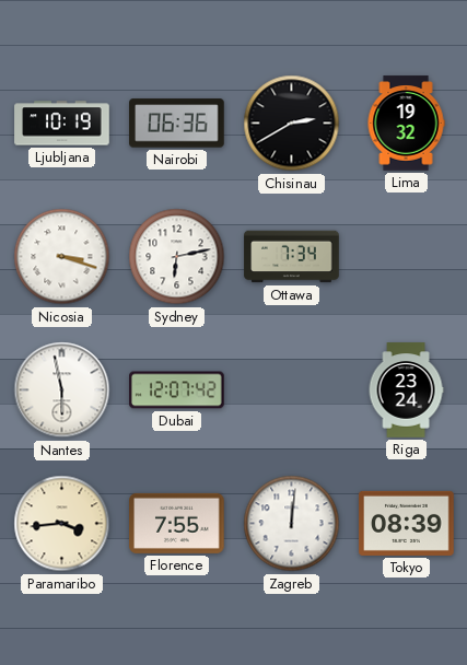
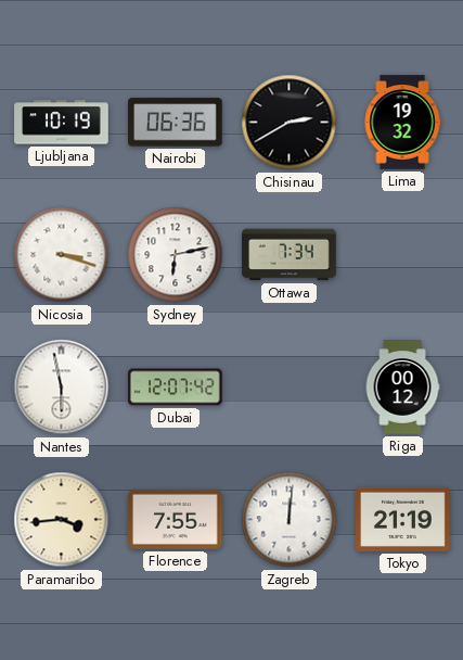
Riga: 23:24 -> 00:12
Tokyo: 08:39 -> 21:19
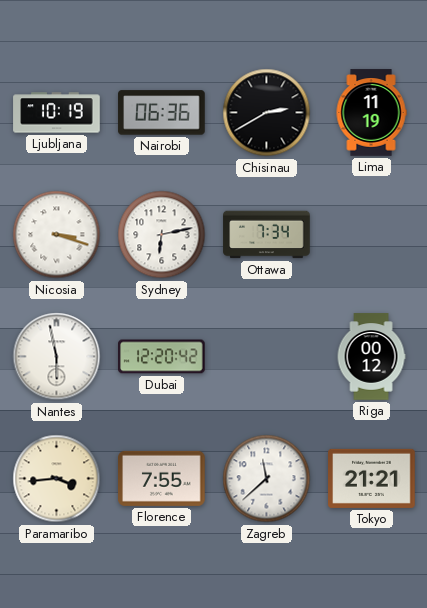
Lima: 19:32 -> 11:19
Dubai: 12:07 -> 12:20
Zagreb: 12:01 -> 11:38
Tokyo: 21:19 -> 21:21
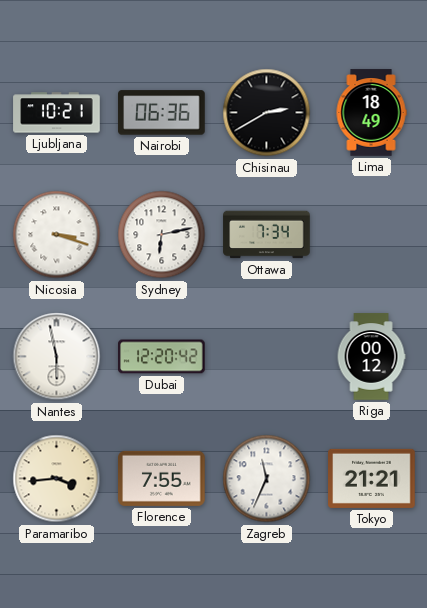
Ljubljana: 10:19 -> 10:21
Lima: 11:19 -> 18:49
Zagreb: 11:38 -> 11:34
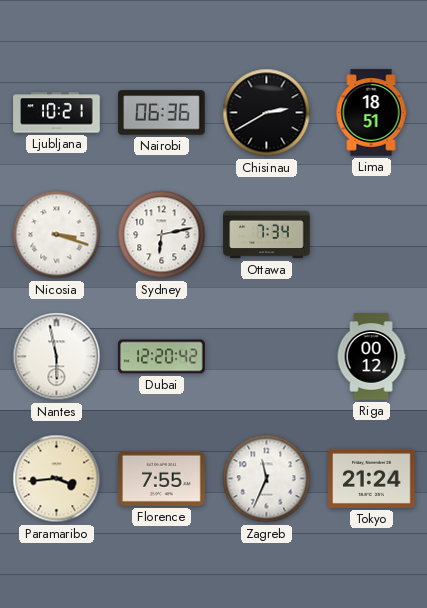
Lima: 18:49 -> 18:51
Tokyo: 21:21 -> 21:24
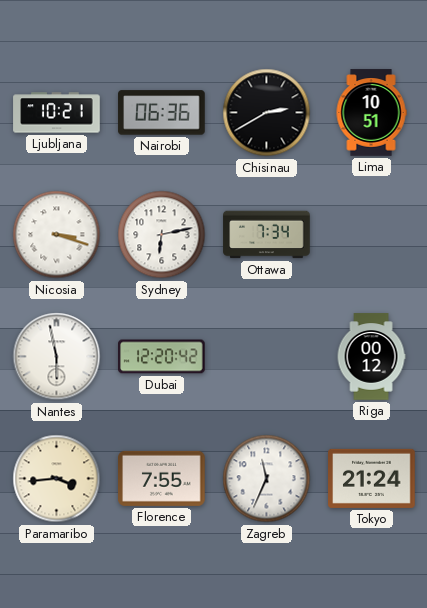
Lima: 18:51 -> 10:51
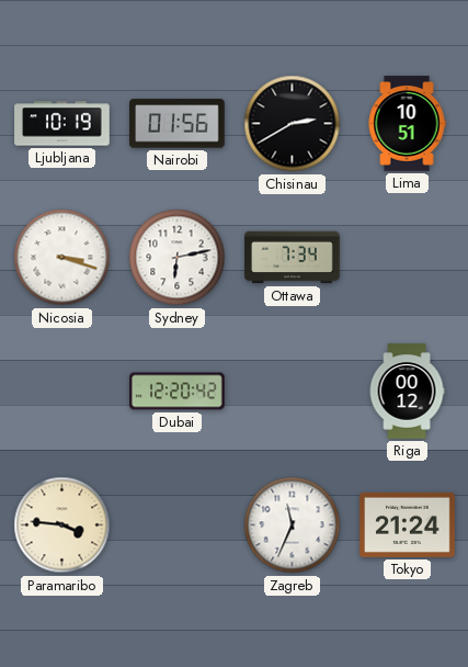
Ljubljana: 10:21 -> 10:19
Nairobi: 06:36 -> 01:56
Nantes: 5:58 -> none
Paramaribo: 3:44 -> 3:46
Florence: 7:55 -> none
